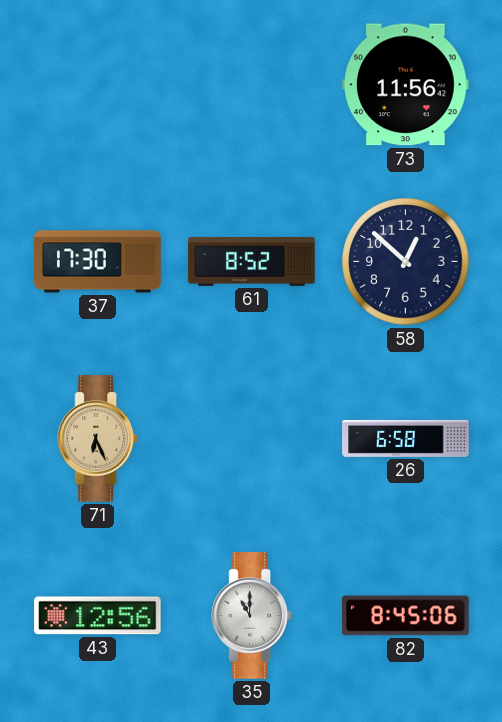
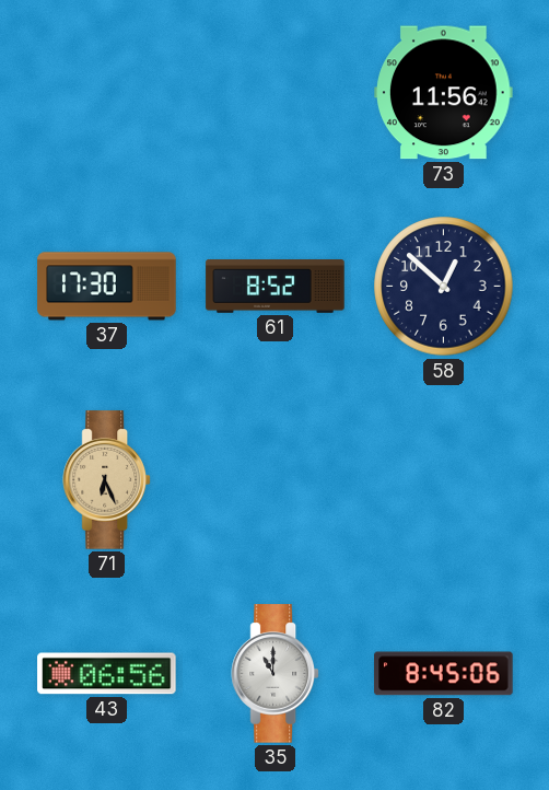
26: 6:58 -> none
43: 12:56 -> 06:56
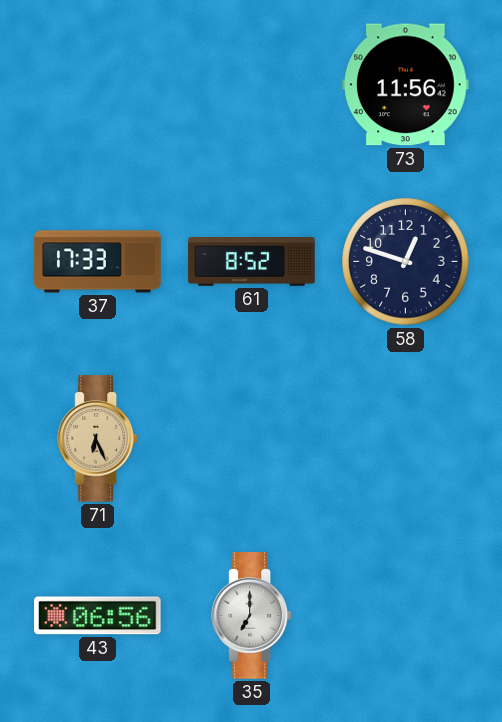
37: 17:30 -> 17:33
58: 12:52 -> 12:48
35: 11:00 -> 7:00
82: 8:45 -> none
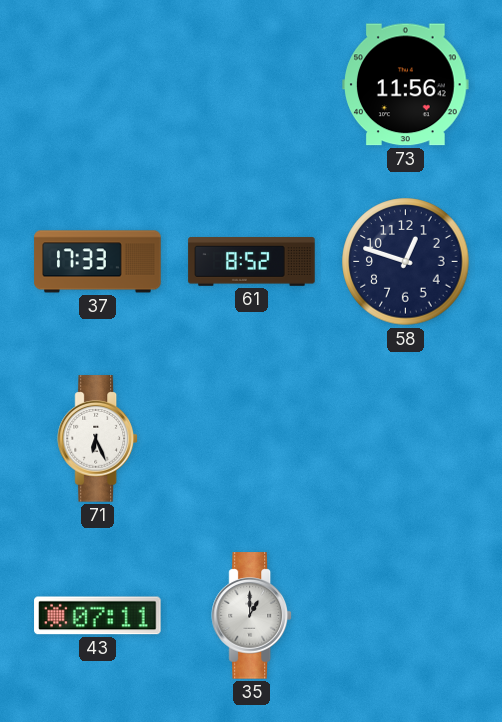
71 dial: champagne -> white
43: 06:56 -> 07:11
35: 7:00 -> 1:00
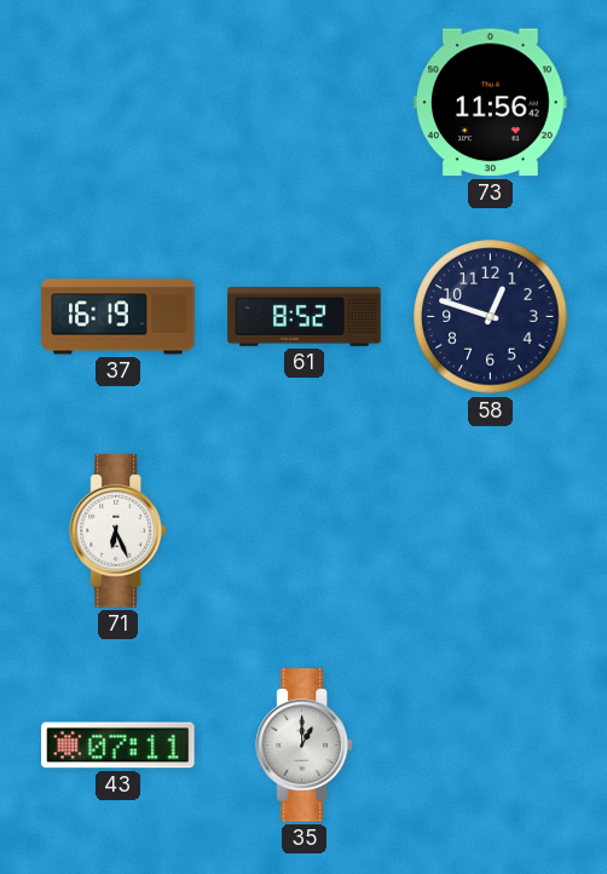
37: 17:33 -> 16:19
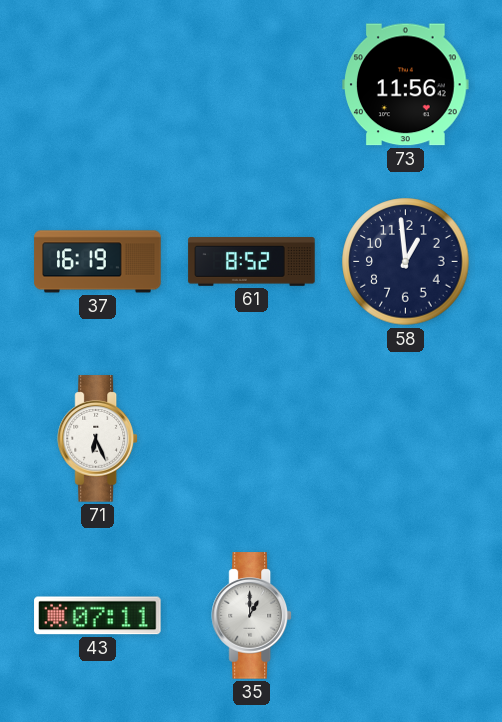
58: 12:48 -> 12:59
